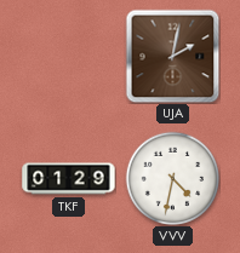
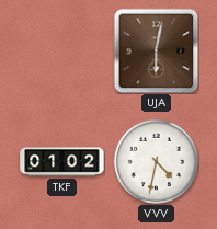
UJA: 2:02 -> 6:02
TKF: 01:29 -> 01:02
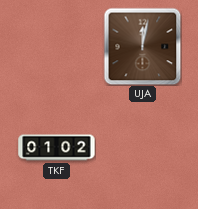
UJA: 6:02 -> 12:02
VVV: 4:32 -> none
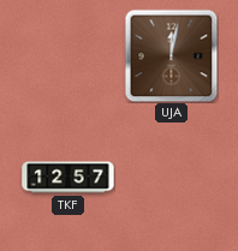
TKF: 01:02 -> 12:57
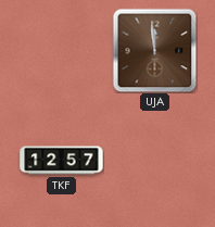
UJA: 12:02 -> 11:59
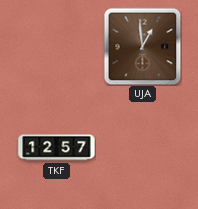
UJA: 11:59 -> 12:59
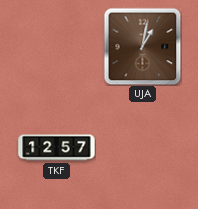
UJA: 12:59 -> 1:02
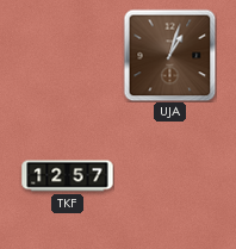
UJA: 1:02 -> 1:03
